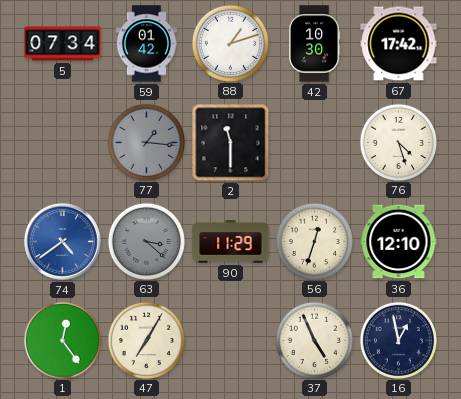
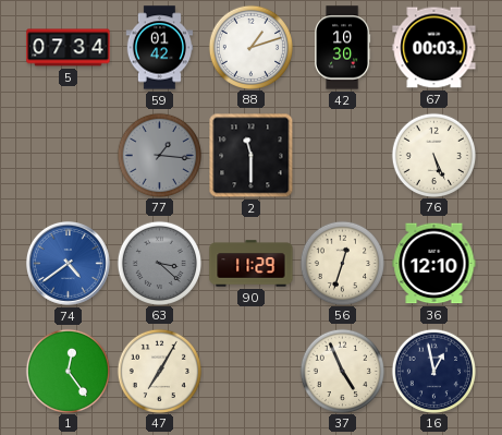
67: 17:42 -> 00:03
76: 4:27 -> 5:26
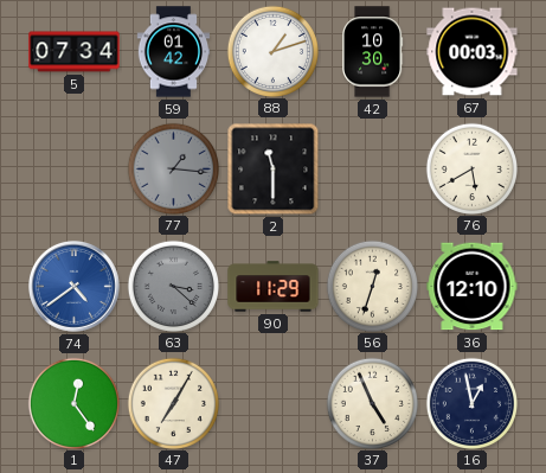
76: 5:26 -> 5:40
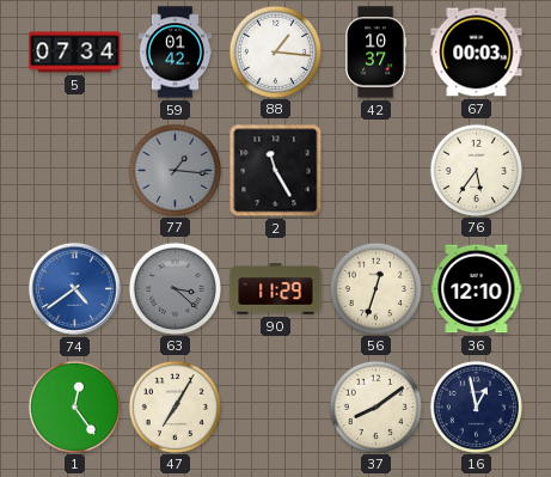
88: 1:12 -> 1:16
42: 10:30 -> 10:37
2: 11:30 -> 11:25
76: 5:40 -> 5:36
37: 4:56 -> 8:09
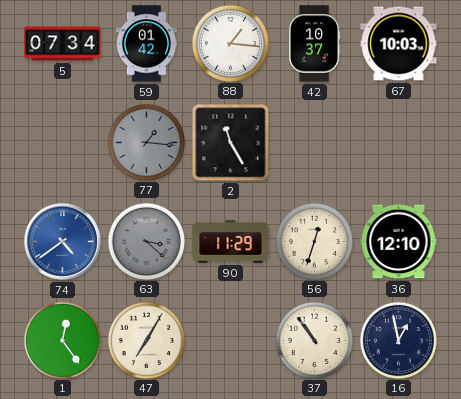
67: 00:03 -> 10:03
76: 5:36 -> none
37: 8:09 -> 10:54
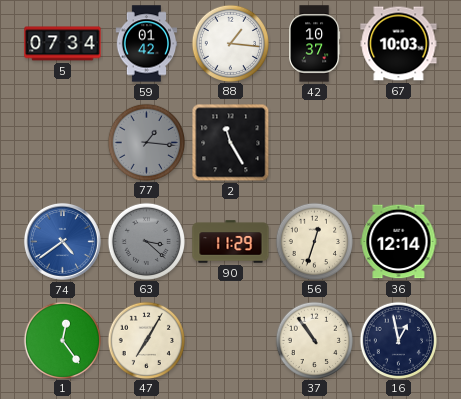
36: 12:10 -> 12:14
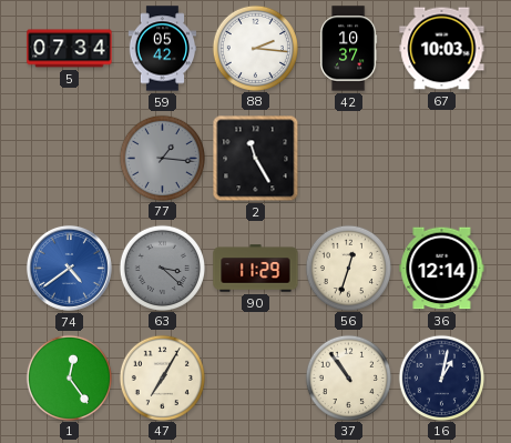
59: 01:42 -> 05:42
88: 1:16 -> 2:16
16: 12:58 -> 1:02
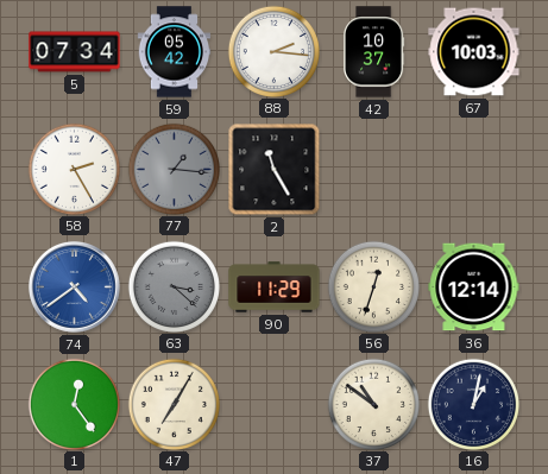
58: none -> 2:25
37: 10:54 -> 10:51
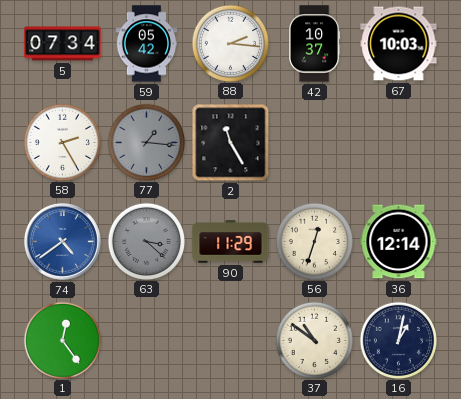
47: 7:05 -> none
